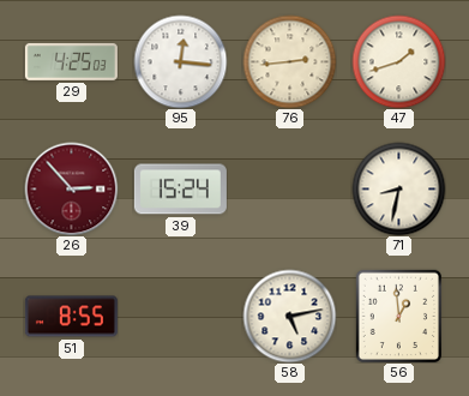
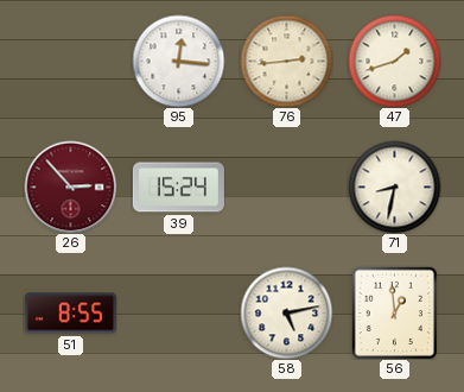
29: 4:25 -> none
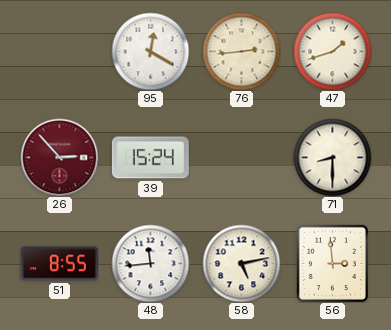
95: 12:16 -> 12:20
71: 8:32 -> 8:30
48: none -> 11:44
56: 12:59 -> 2:59
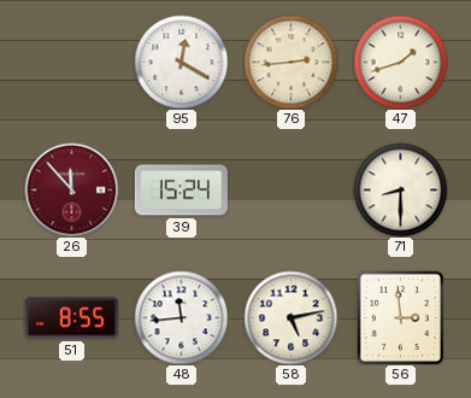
26: 2:53 -> 11:53
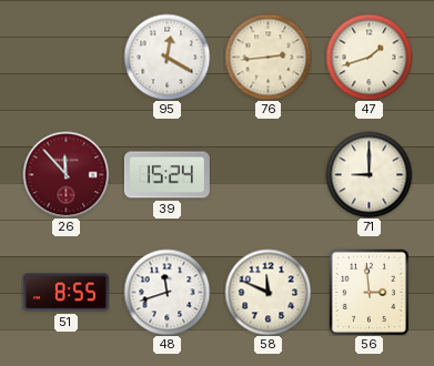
71: 8:30 -> 9:00
48: 11:44 -> 11:42
58: 5:13 -> 11:49
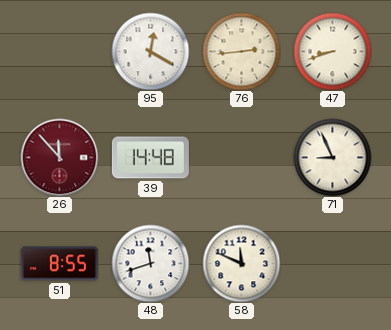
47: 1:42 -> 8:42
39: 15:24 -> 14:48
71: 9:00 -> 8:56
56: 2:59 -> none
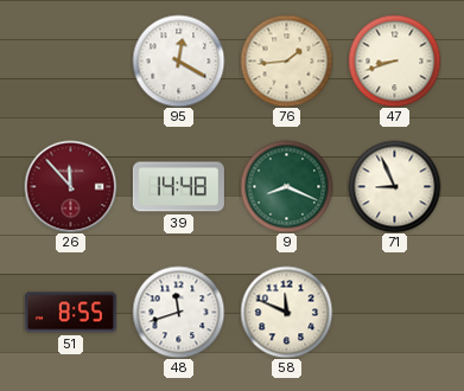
76: 2:44 -> 1:44
9: none -> 8:19
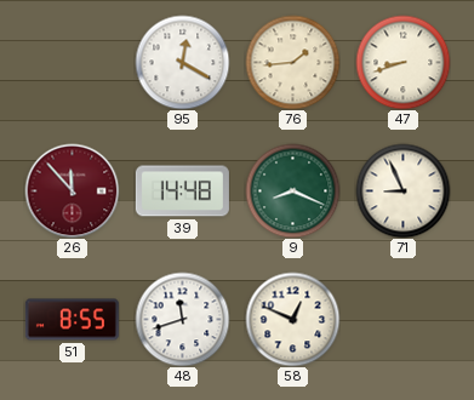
58: 11:49 -> 12:49
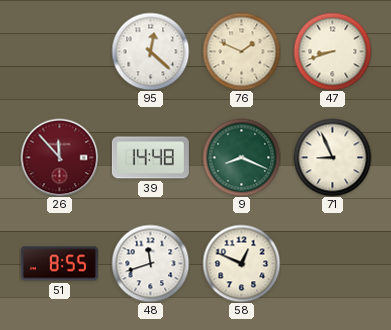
95: 12:20 -> 12:22
76: 1:44 -> 1:49
